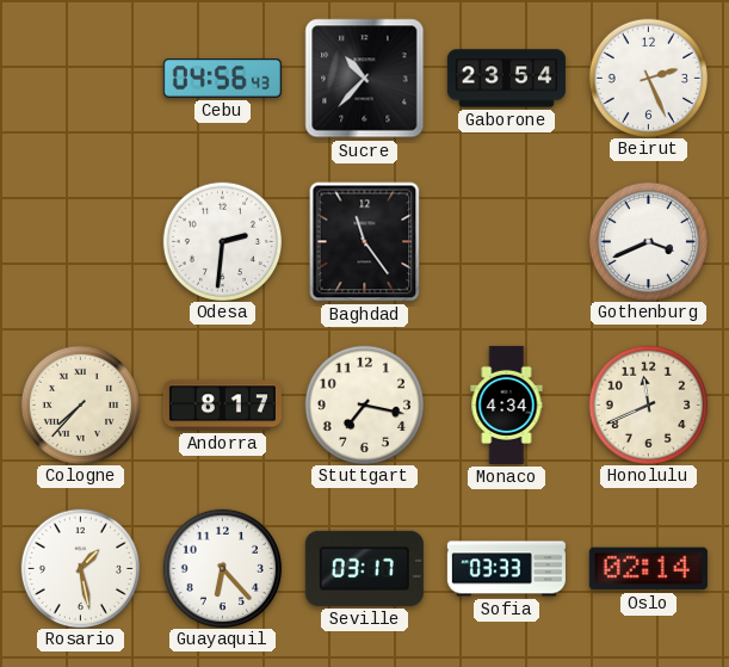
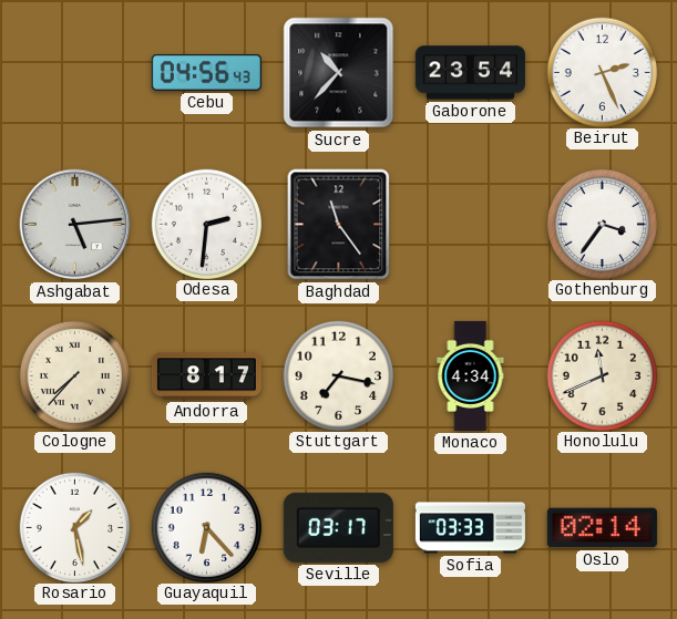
Ashgabat: none -> 5:14
Gothenburg: 3:41 -> 3:36
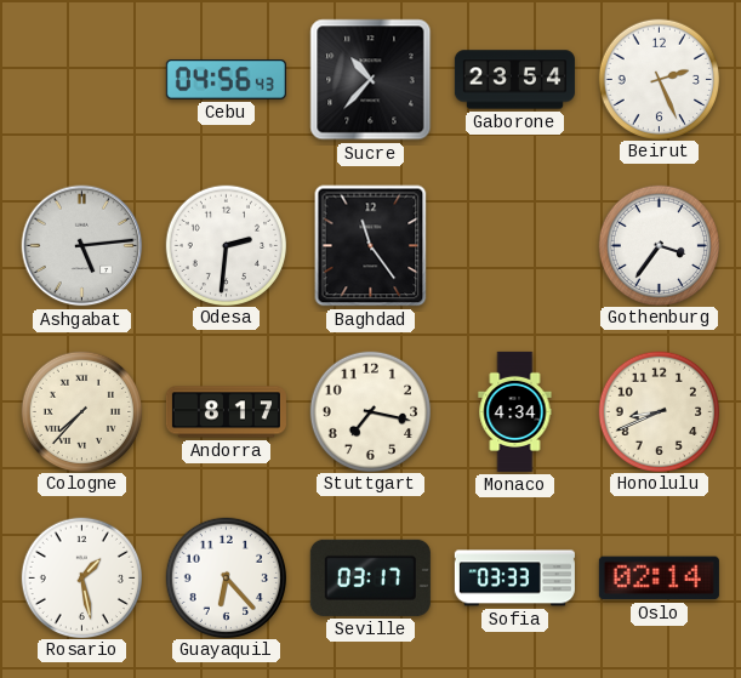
Honolulu: 11:41 -> 8:41
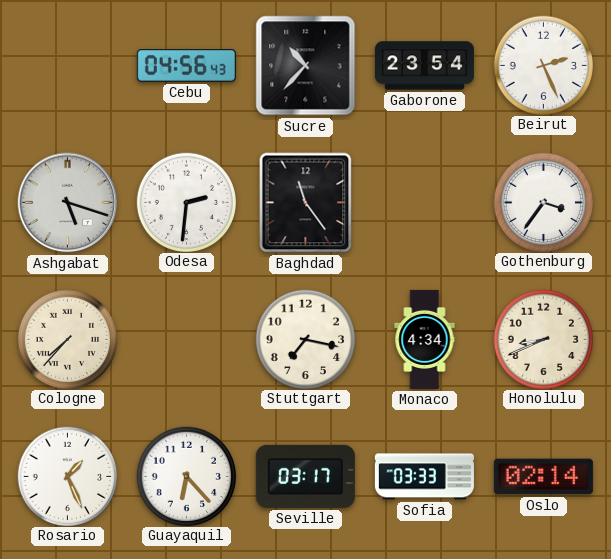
Ashgabat: 5:14 -> 5:18
Andorra: 8:17 -> none
Rosario: 1:28 -> 1:26
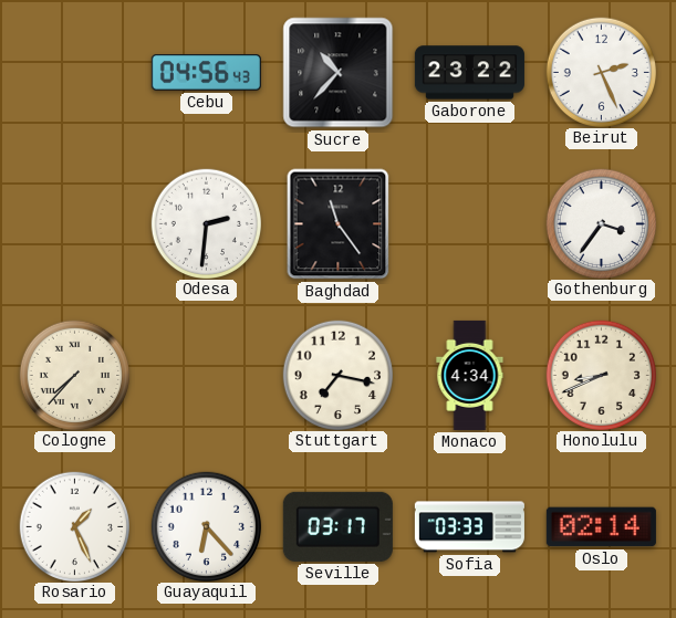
Gaborone: 23:54 -> 23:22
Ashgabat: 5:18 -> none
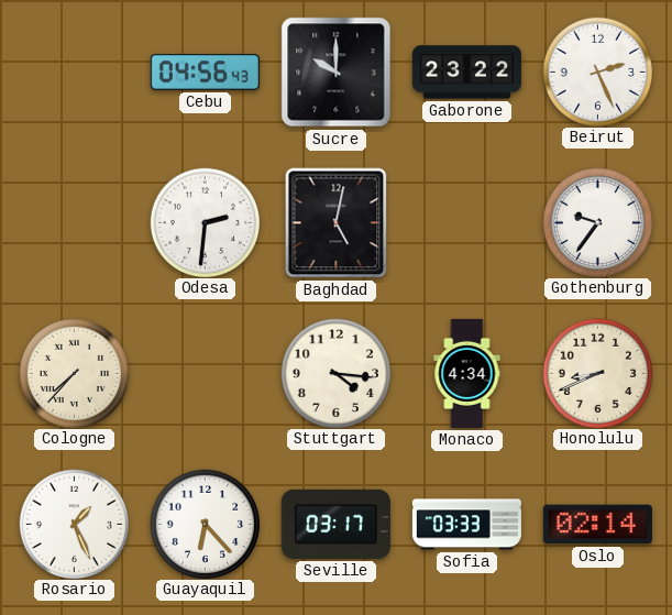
Sucre: 10:37 -> 10:00
Baghdad: 11:24 -> 5:02
Gothenburg: 3:36 -> 9:36
Stuttgart: 7:17 -> 4:16
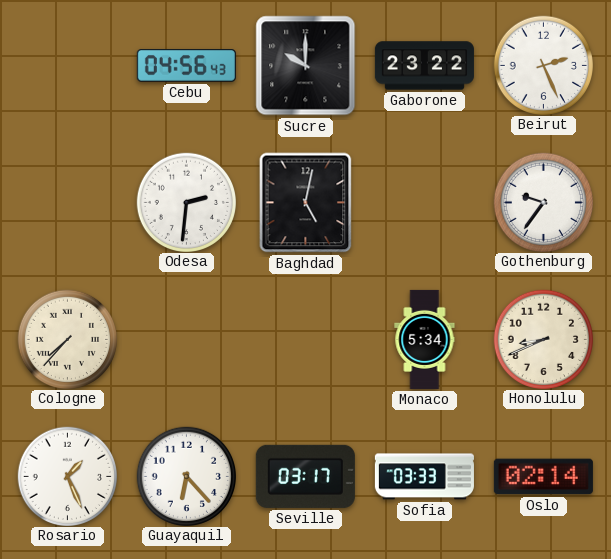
Stuttgart: 4:16 -> none
Monaco: 4:34 -> 5:34
